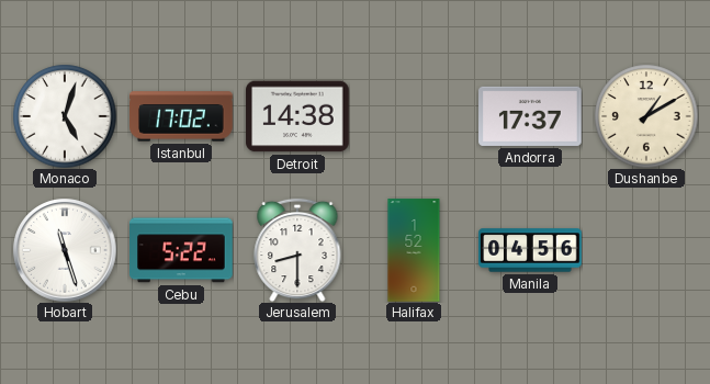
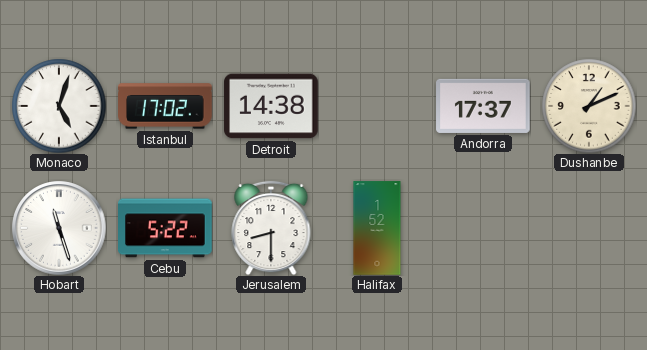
Dushanbe: 1:10 -> 1:11
Manila: 04:56 -> none
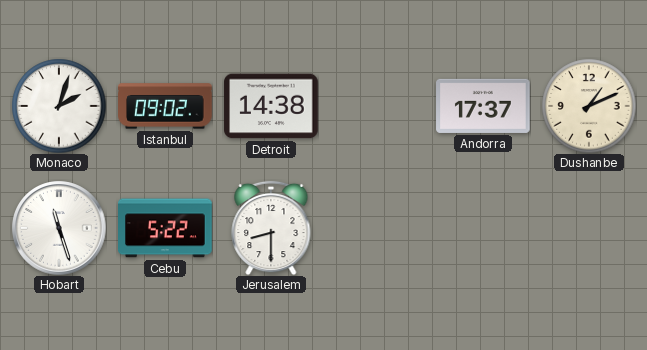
Monaco: 5:03 -> 2:03
Istanbul: 17:02 -> 09:02
Halifax: 1:52 -> none
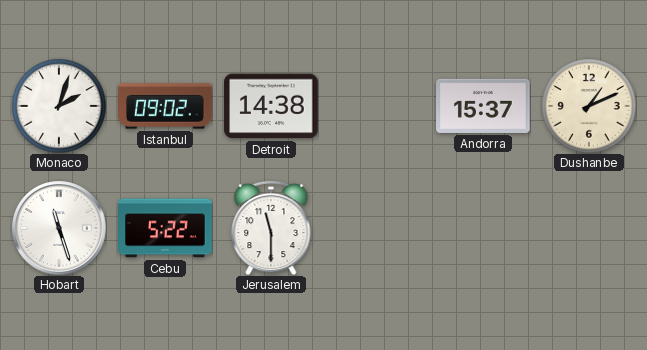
Andorra: 17:37 -> 15:37
Jerusalem: 8:30 -> 11:30
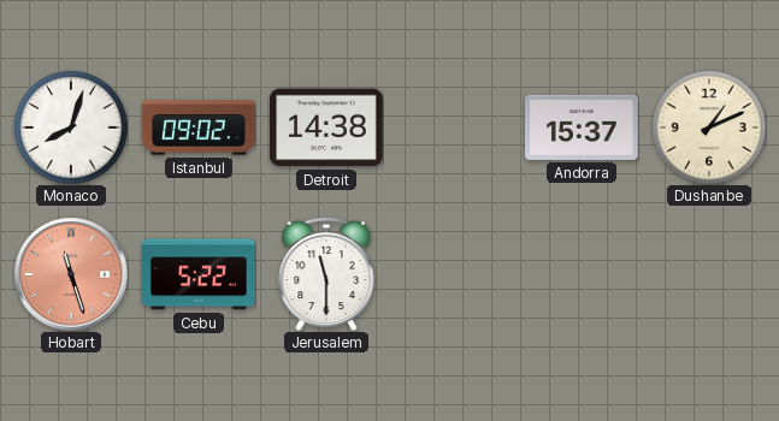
Monaco: 2:03 -> 8:03
Hobart dial: white -> salmon
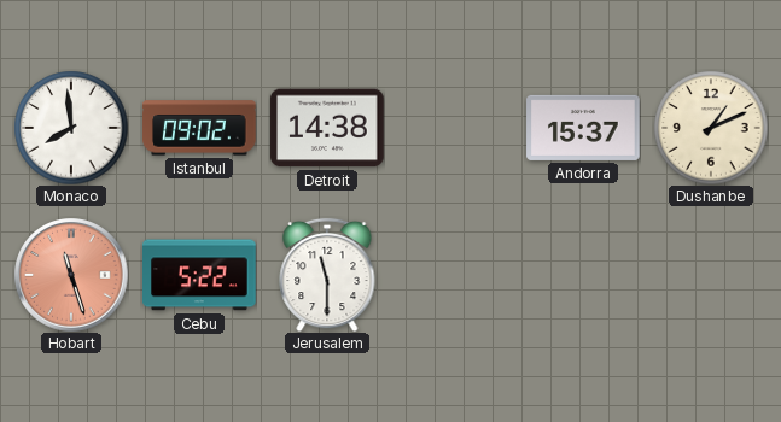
Monaco: 8:03 -> 7:59
